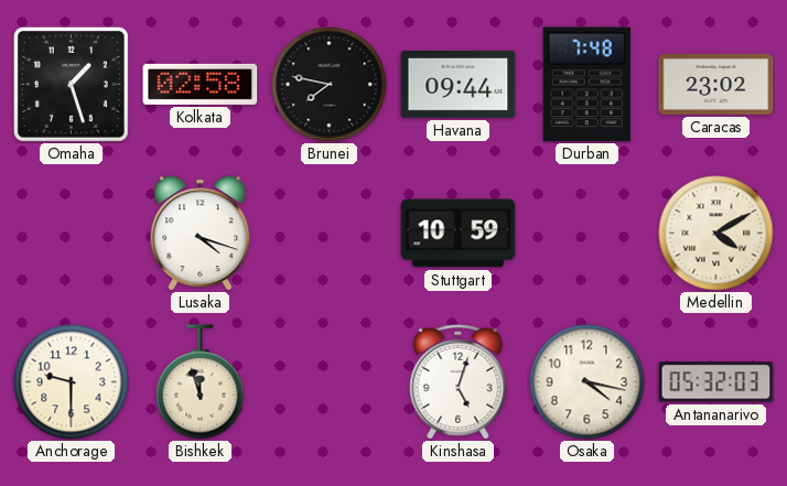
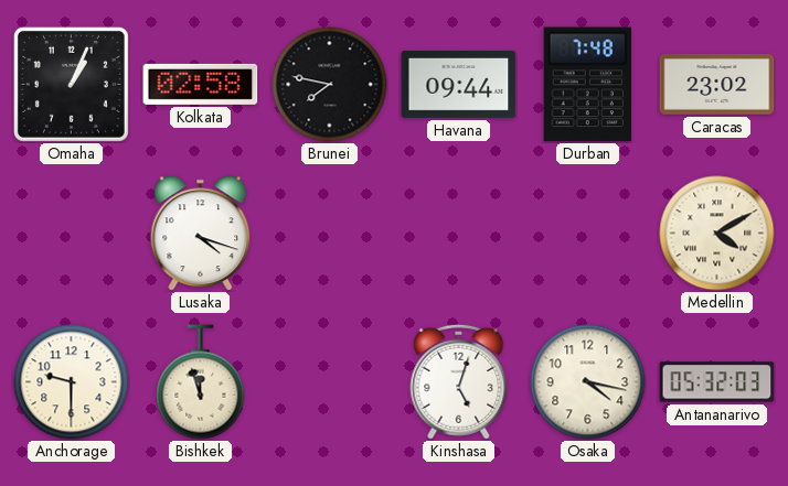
Omaha: 1:27 -> 1:04
Stuttgart: 10:59 -> none
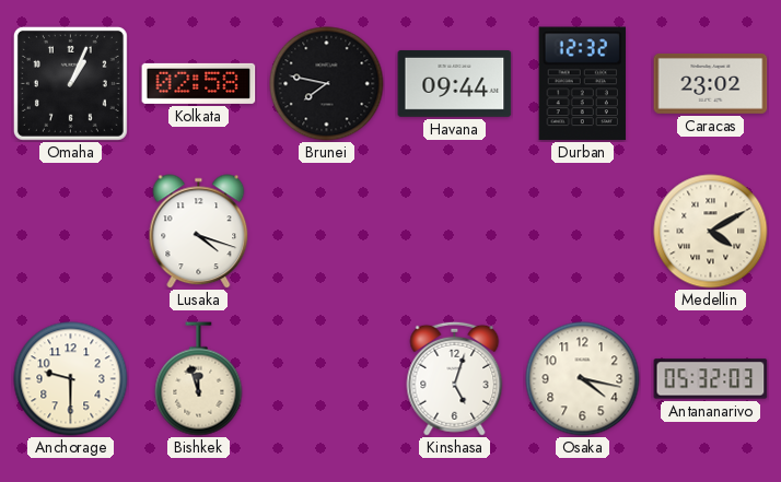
Durban: 7:48 -> 12:32
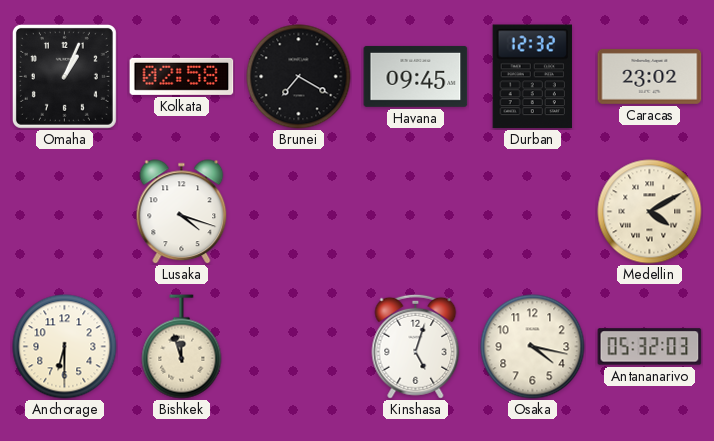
Brunei: 7:47 -> 7:20
Havana: 09:44 -> 09:45
Anchorage: 9:30 -> 6:30
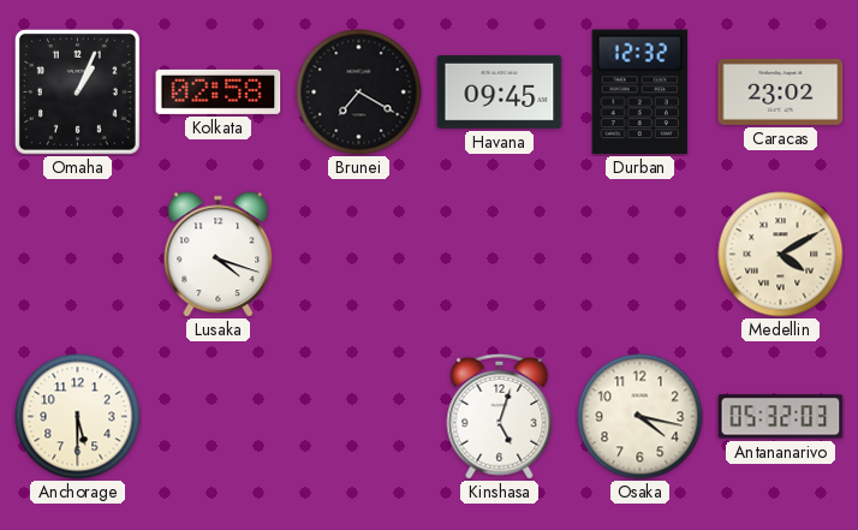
Anchorage: 6:30 -> 5:30
Bishkek: 11:57 -> none
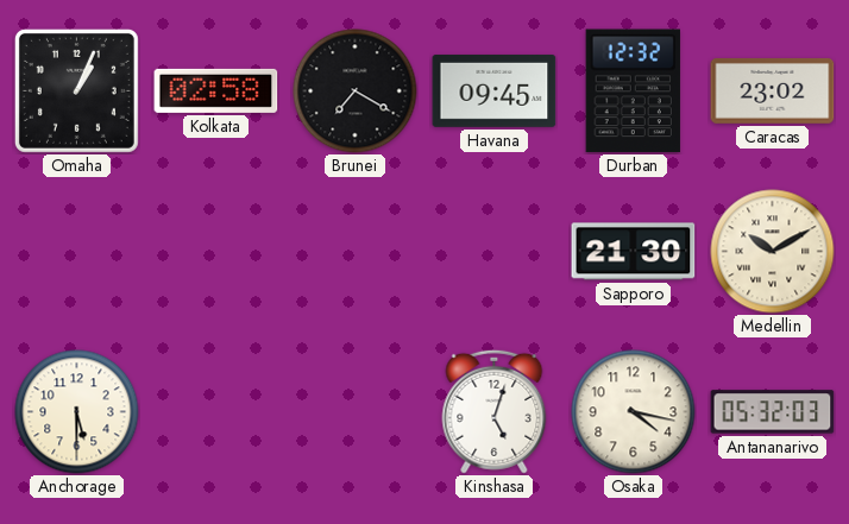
Lusaka: 4:18 -> none
Sapporo: none -> 21:30
Medellin: 4:10 -> 10:10
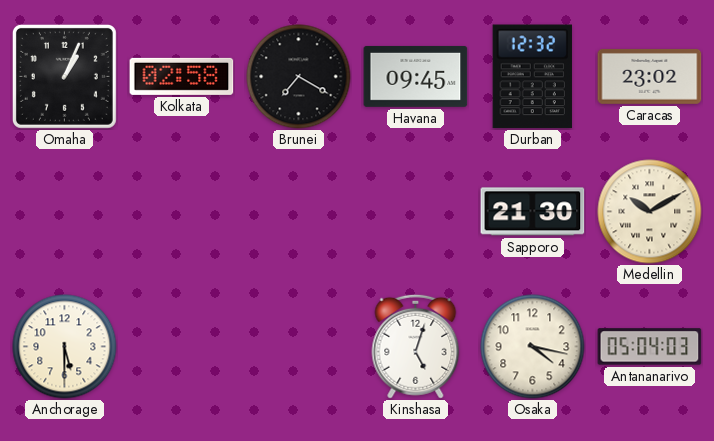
Antananarivo: 05:32 -> 05:04
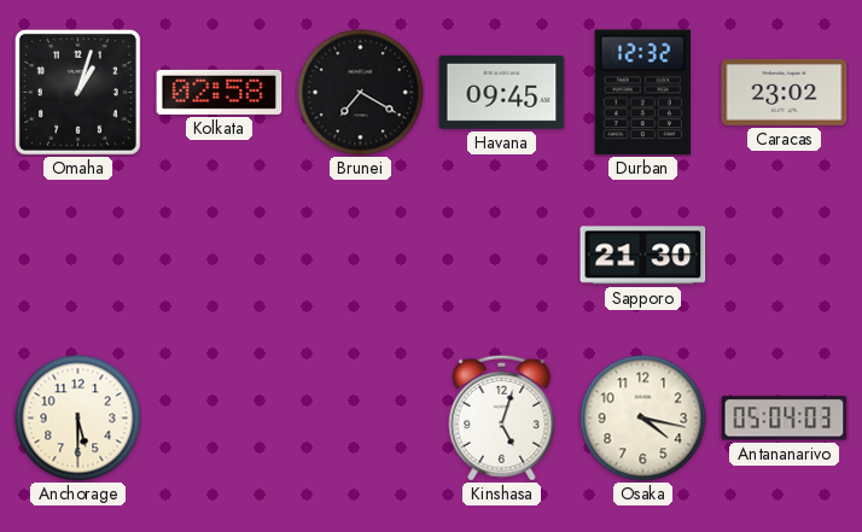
Omaha: 1:04 -> 1:03
Medellin: 10:10 -> none
